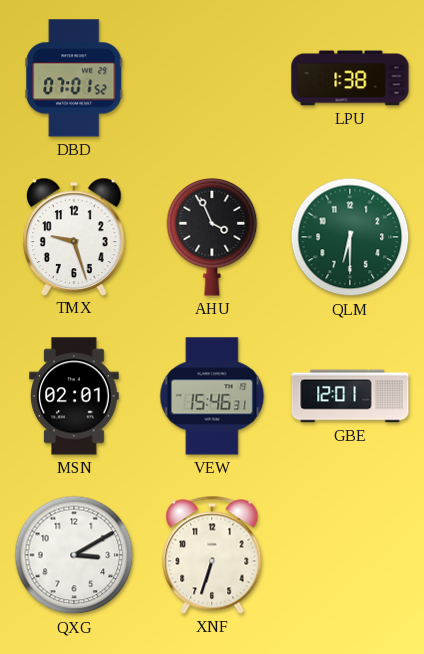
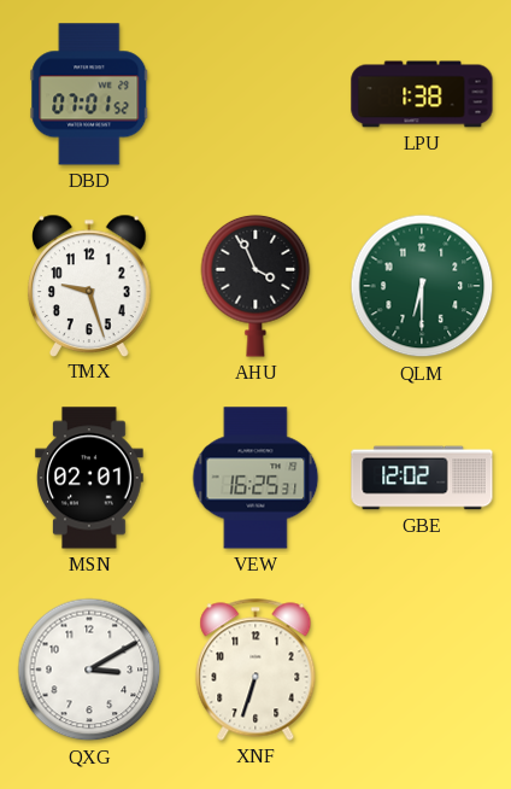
VEW: 15:46 -> 16:25
GBE: 12:01 -> 12:02
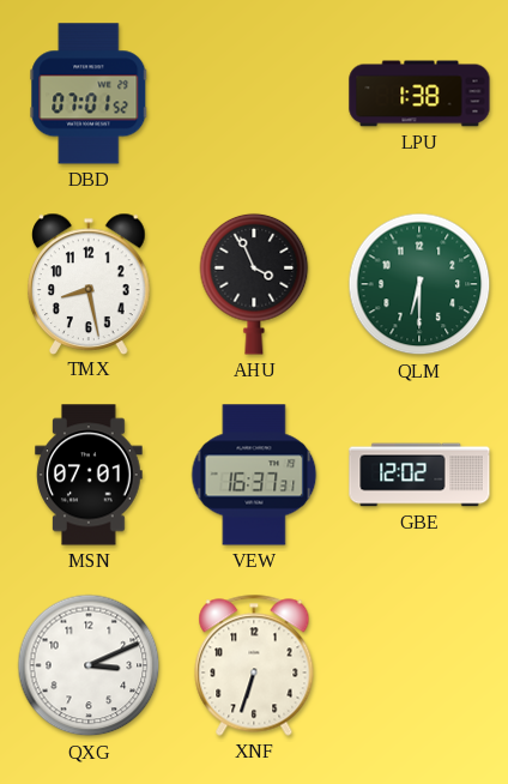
TMX: 9:27 -> 8:28
MSN: 02:01 -> 07:01
VEW: 16:25 -> 16:37
QXG: 3:10 -> 3:11
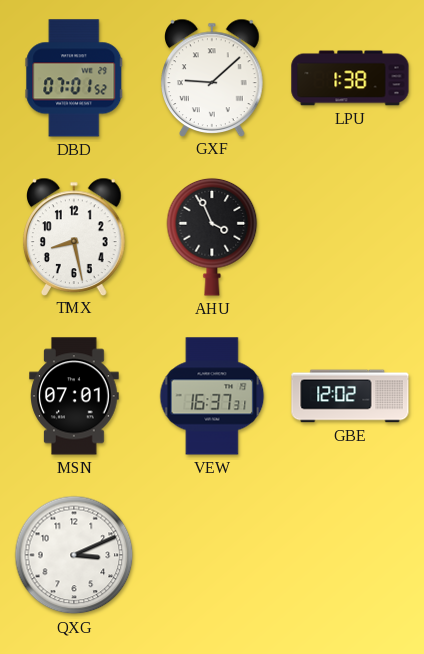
GXF: none -> 9:08
QLM: 6:30 -> none
XNF: 6:33 -> none
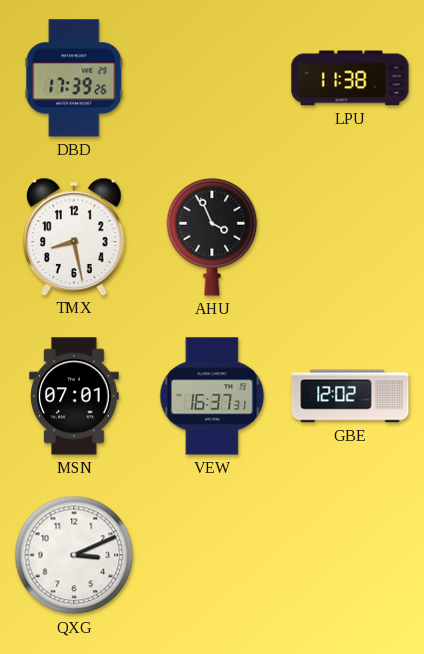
DBD: 07:01 -> 17:39
GXF: 9:08 -> none
LPU: 1:38 -> 11:38
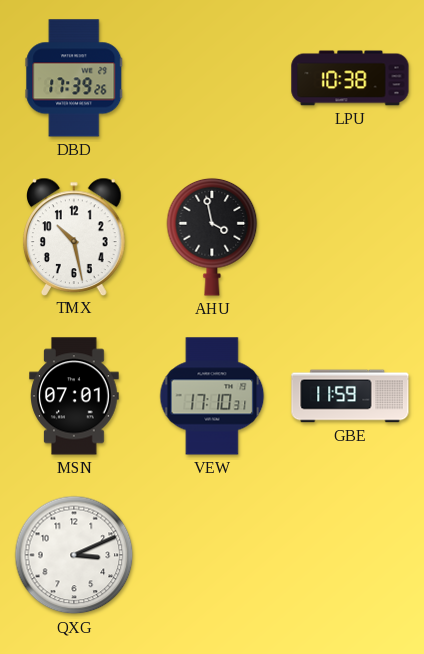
LPU: 11:38 -> 10:38
TMX: 8:28 -> 10:28
AHU: 3:56 -> 3:58
VEW: 16:37 -> 17:10
GBE: 12:02 -> 11:59
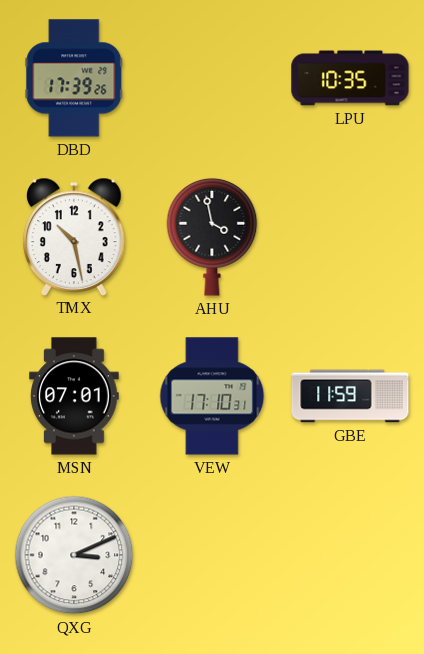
LPU: 10:38 -> 10:35
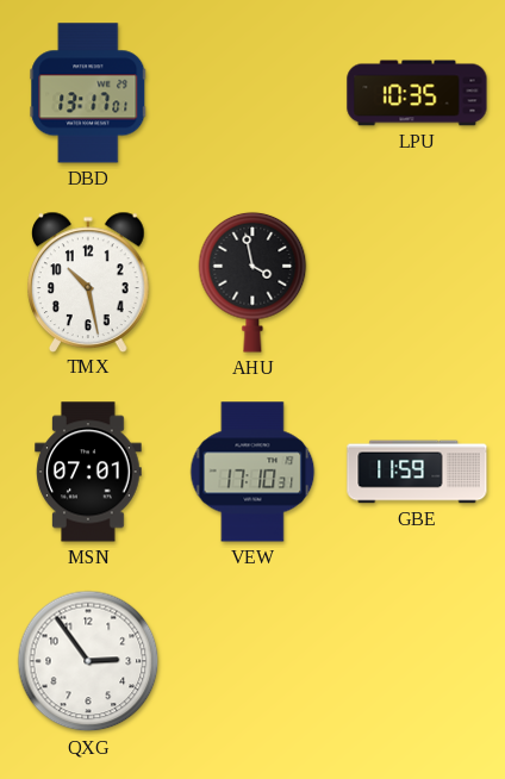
DBD: 17:39 -> 13:17
QXG: 3:11 -> 2:54
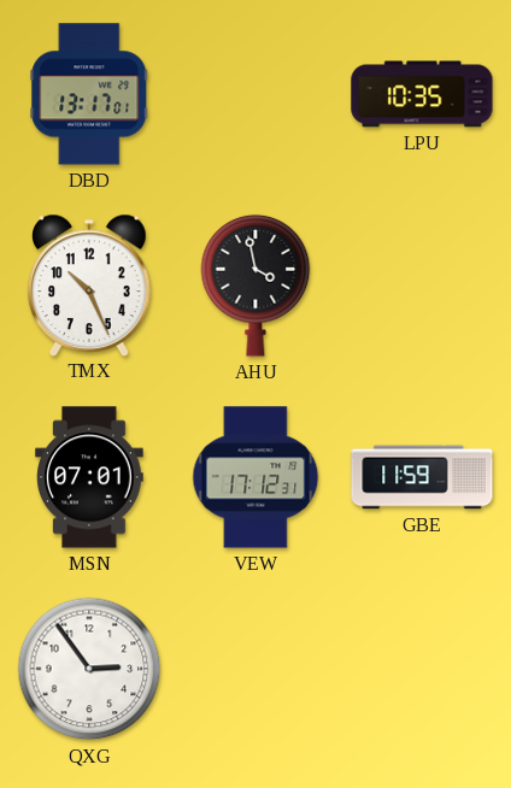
TMX: 10:28 -> 10:26
VEW: 17:10 -> 17:12
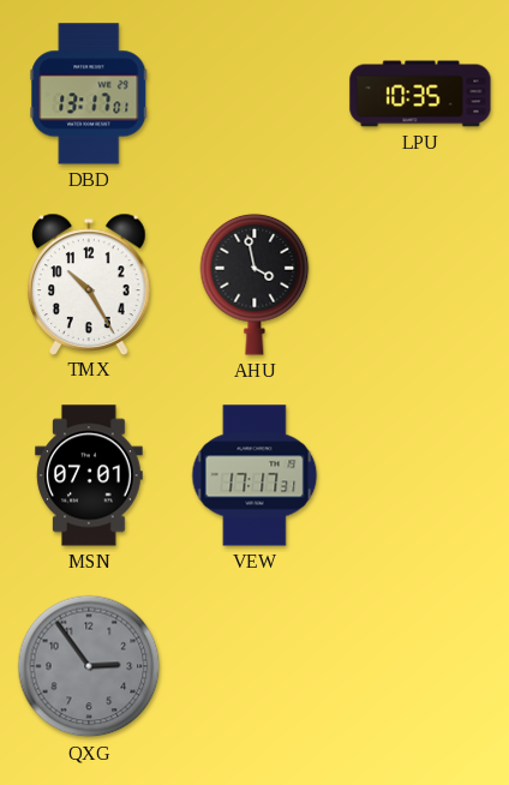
TMX: 10:26 -> 10:25
VEW: 17:12 -> 17:17
GBE: 11:59 -> none
QXG dial: white -> grey
